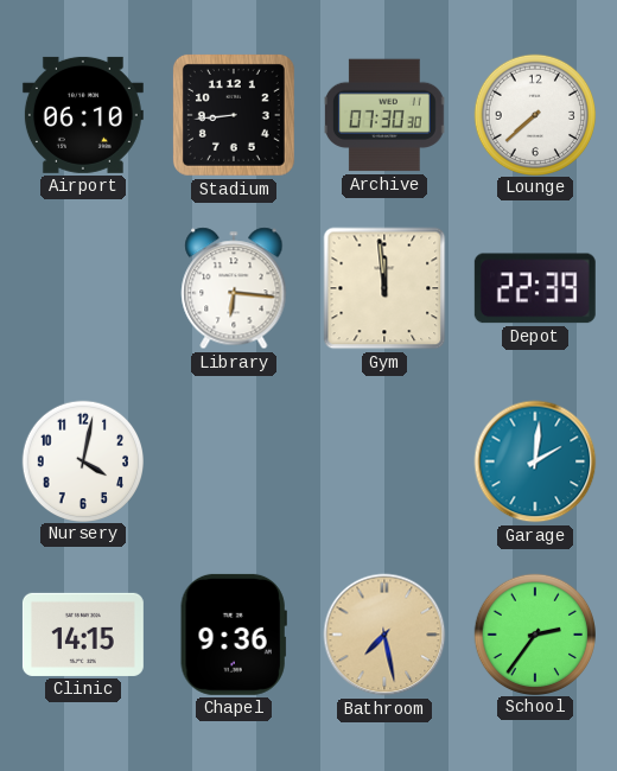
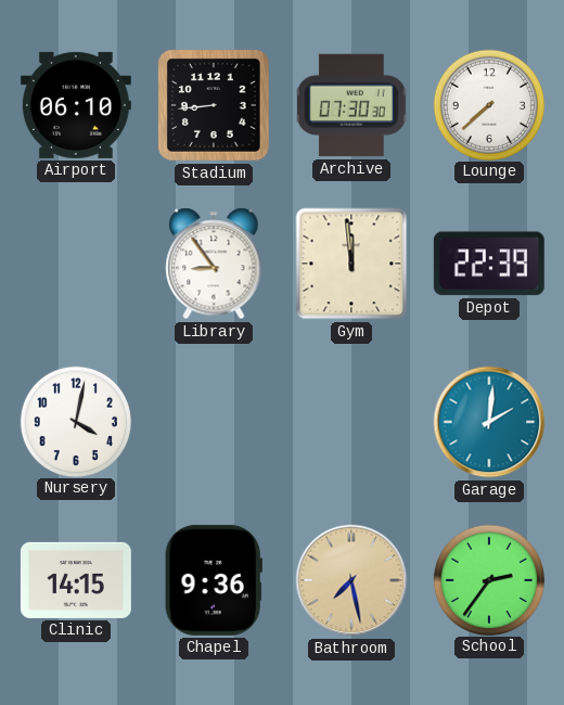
Library: 6:16 -> 8:54
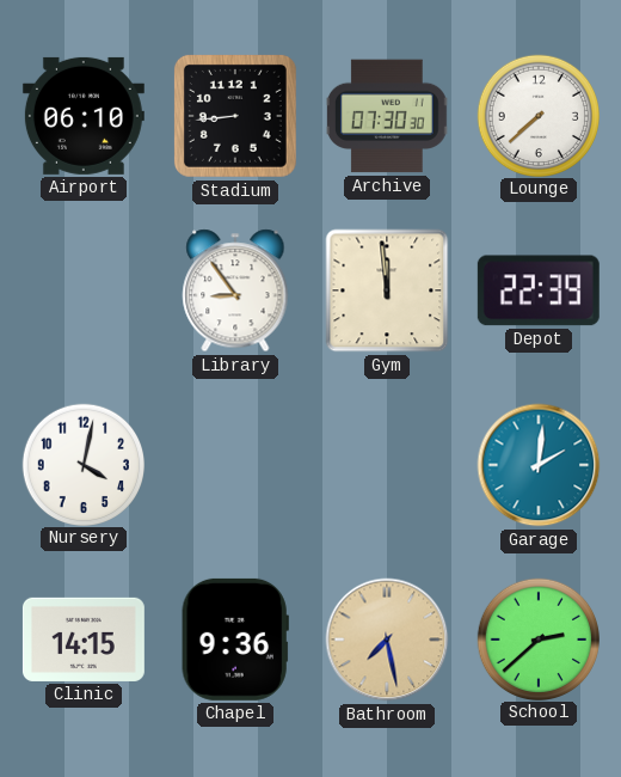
School: 2:36 -> 2:38
